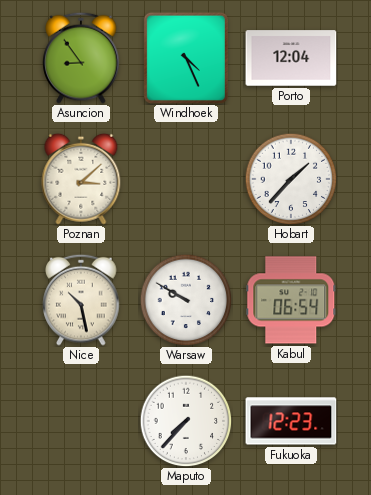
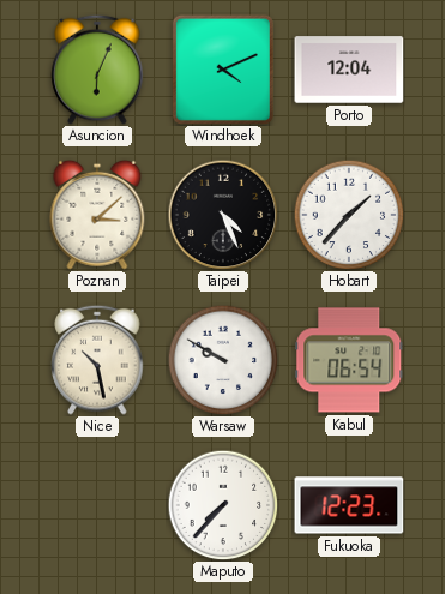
Asuncion: 8:54 -> 6:04
Windhoek: 4:26 -> 4:11
Taipei: none -> 4:26
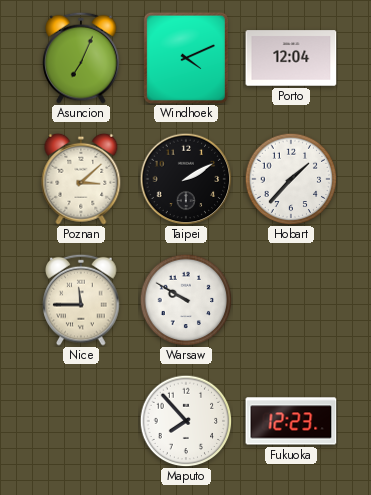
Asuncion: 6:04 -> 7:04
Taipei: 4:26 -> 2:10
Nice: 10:28 -> 11:45
Kabul: 06:54 -> none
Maputo: 7:37 -> 7:53
